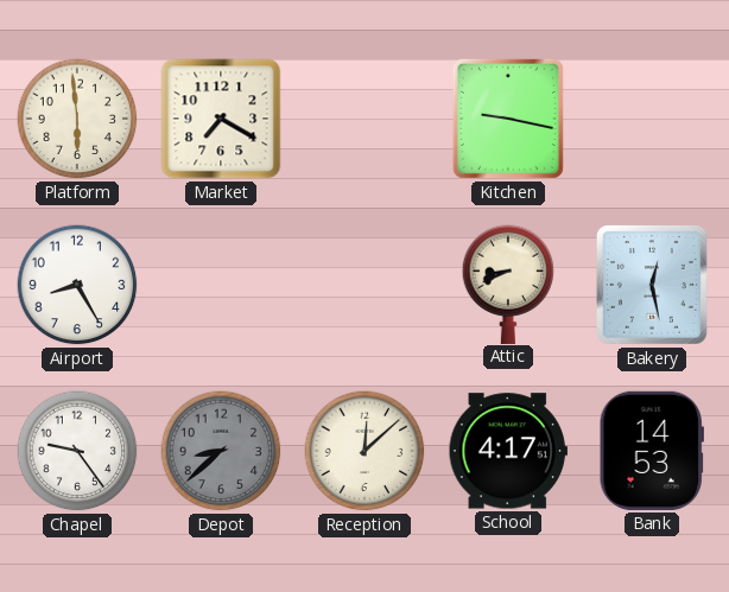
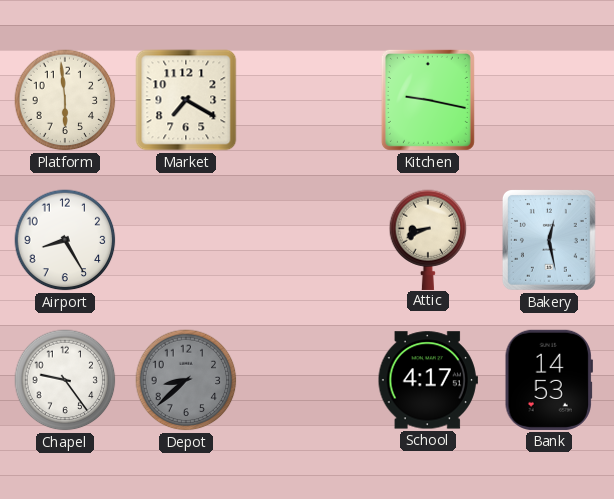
Reception: 12:08 -> none
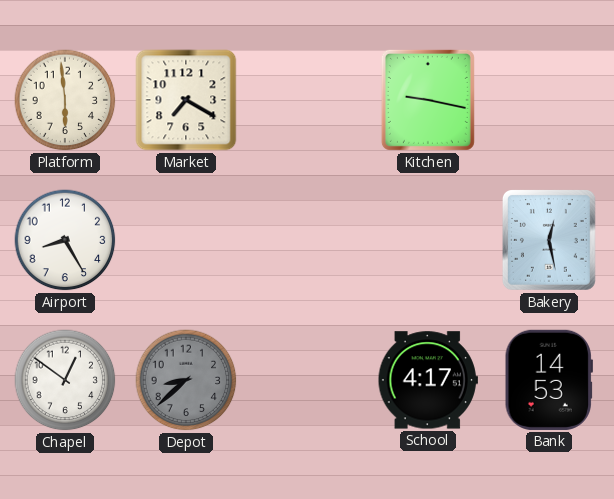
Attic: 8:41 -> none
Chapel: 9:24 -> 12:51
